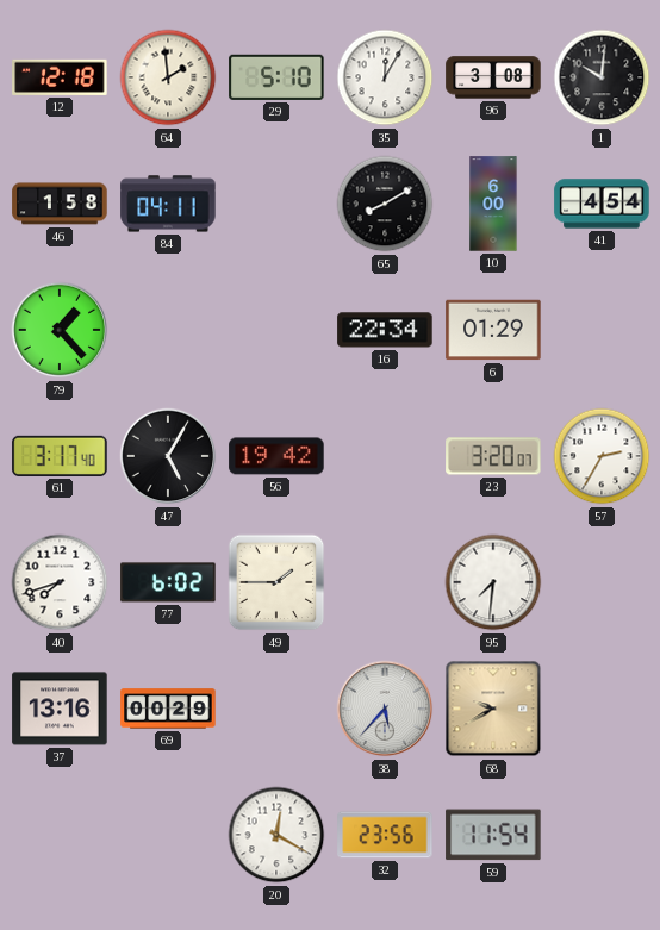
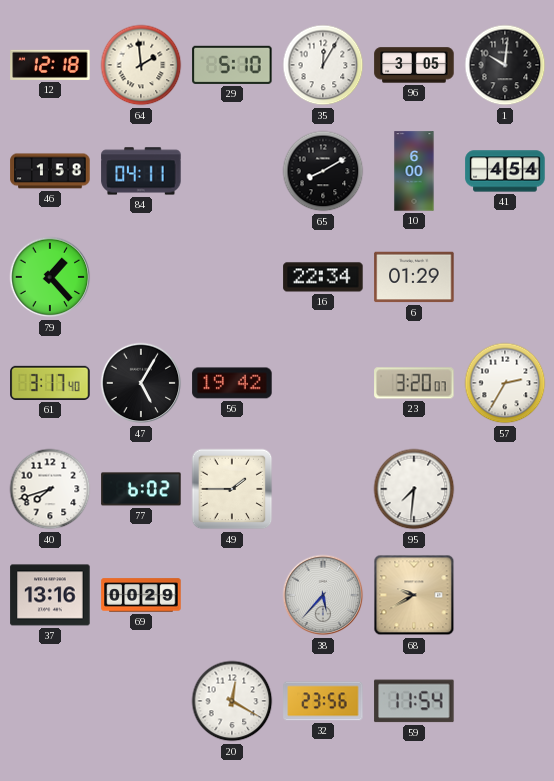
96: 3:08 -> 3:05
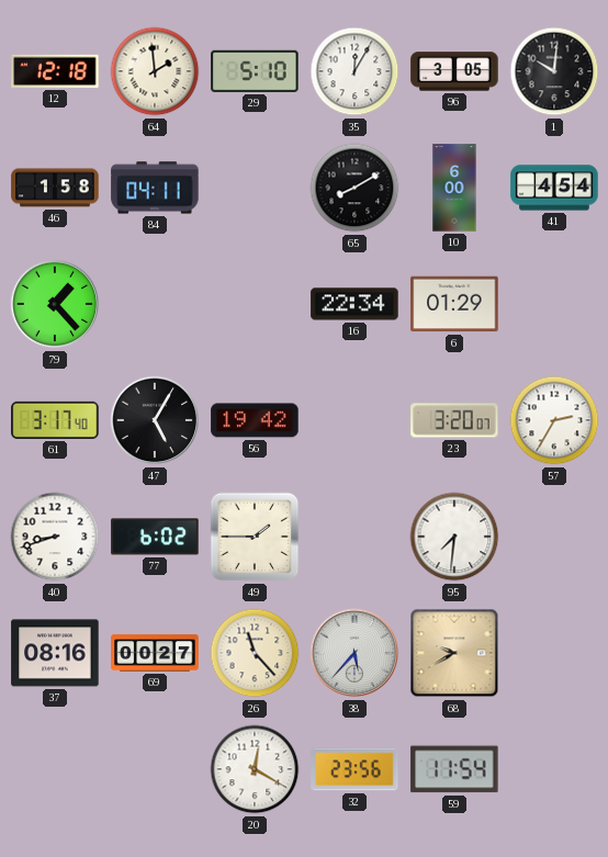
40: 7:42 -> 8:42
37: 13:16 -> 08:16
69: 00:29 -> 00:27
26: none -> 11:23
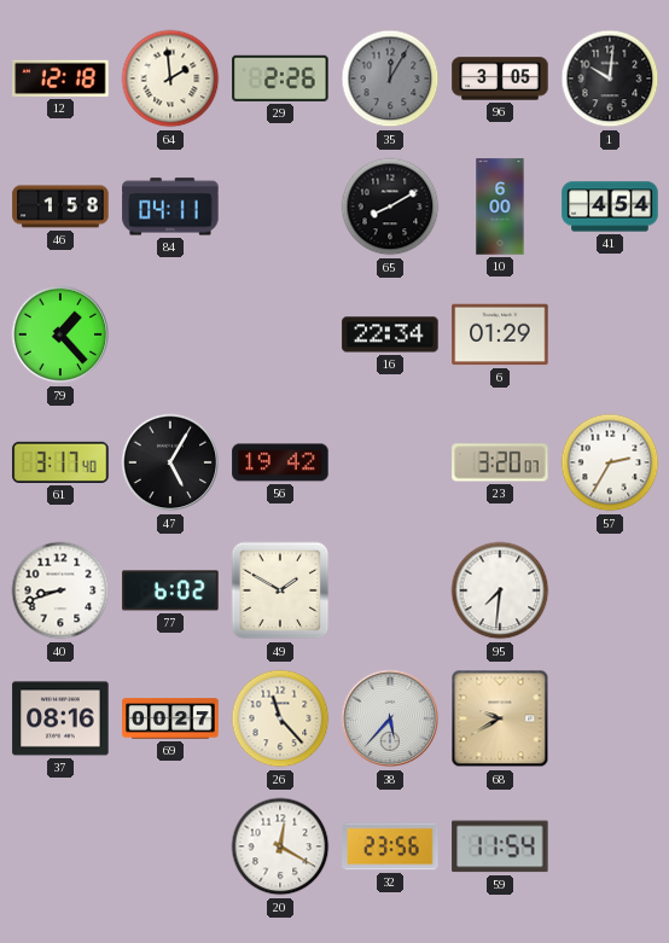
29: 5:10 -> 2:26
35 dial: white -> grey
49: 1:45 -> 1:50
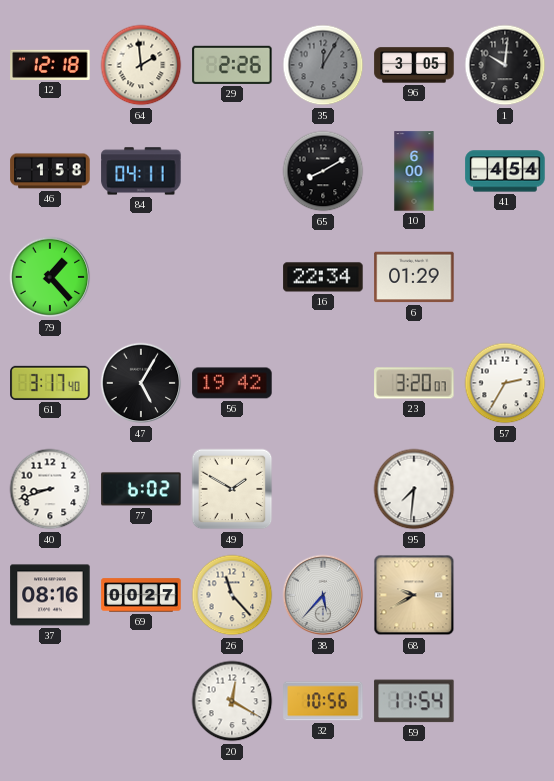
32: 23:56 -> 10:56
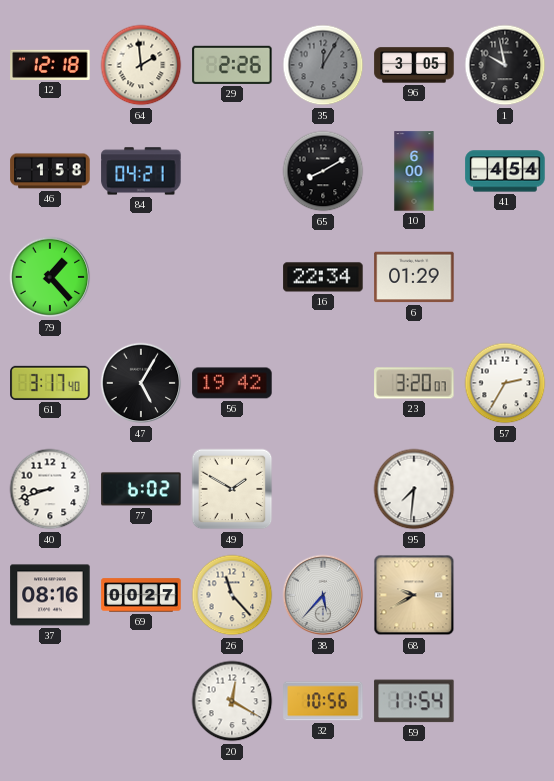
1: 10:01 -> 9:58
84: 04:11 -> 04:21
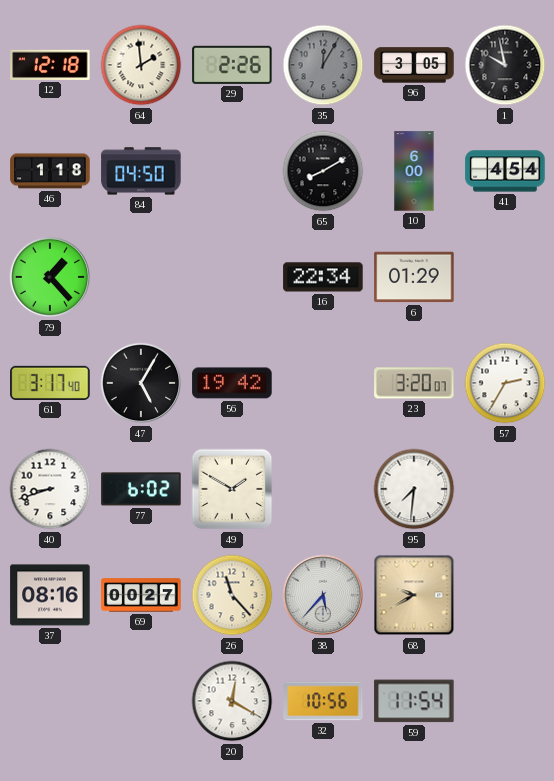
46: 1:58 -> 1:18
84: 04:21 -> 04:50
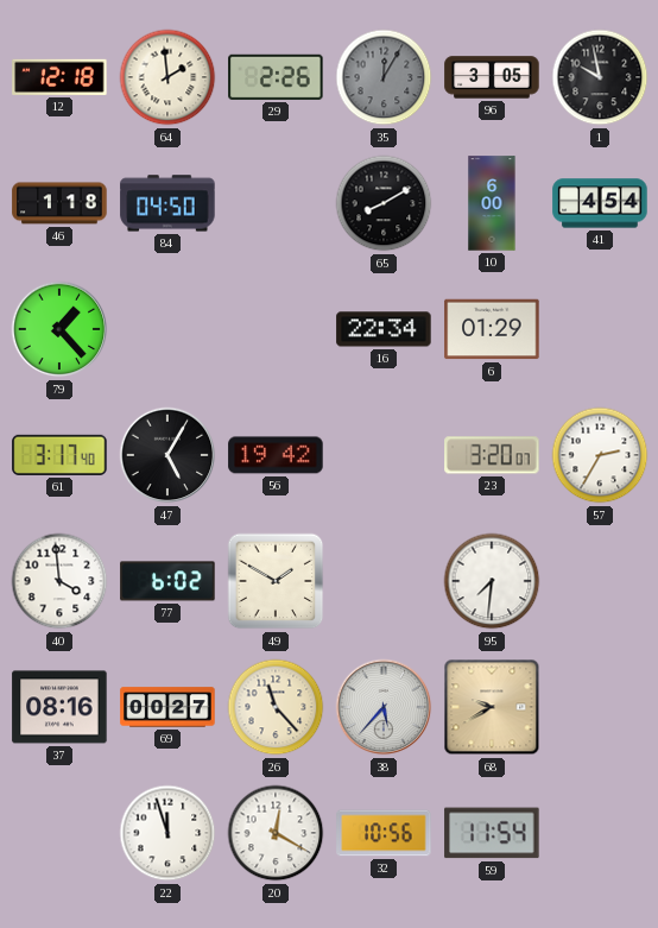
40: 8:42 -> 3:59
22: none -> 11:57
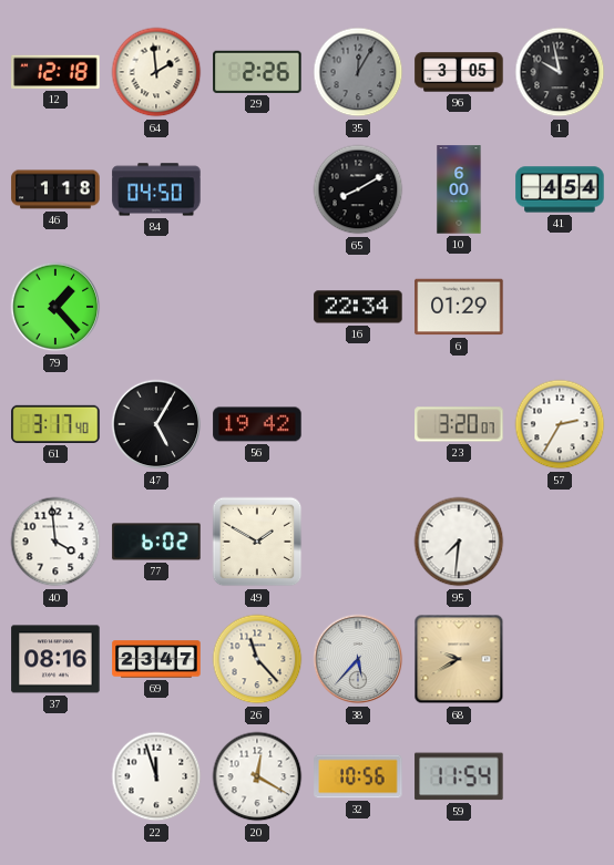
69: 00:27 -> 23:47
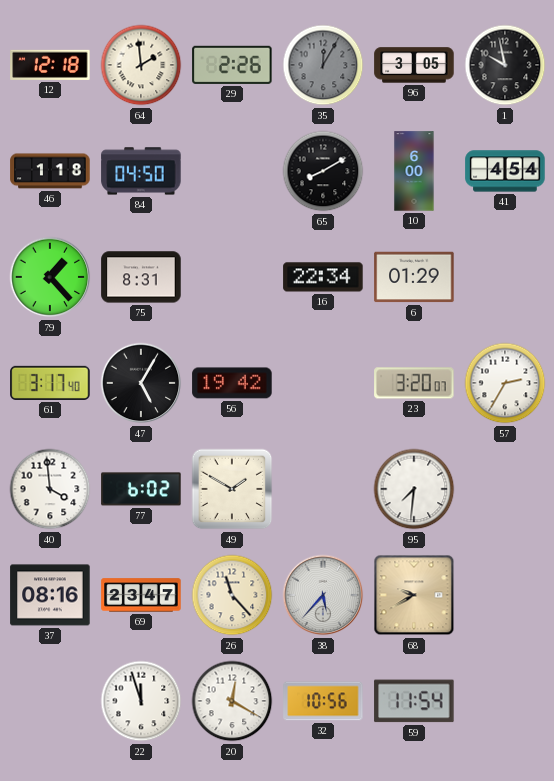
75: none -> 8:31
